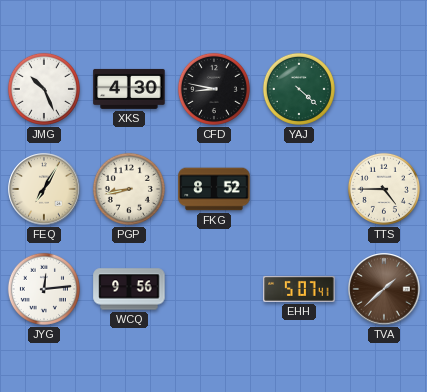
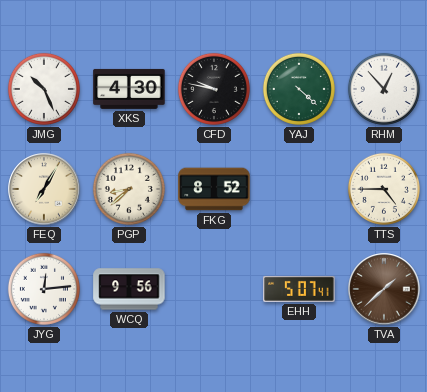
CFD: 8:47 -> 9:47
RHM: none -> 12:53
PGP: 8:43 -> 8:38
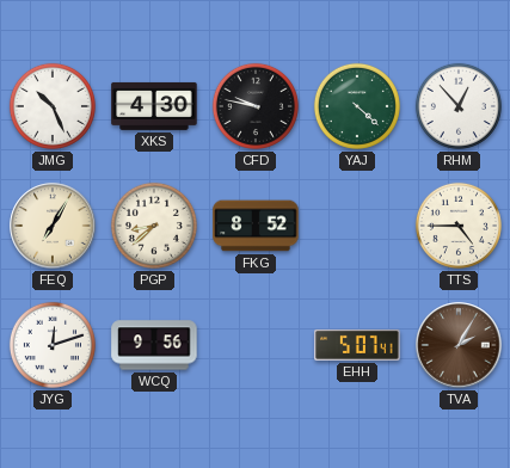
JYG: 12:14 -> 12:12
TVA: 1:38 -> 2:05
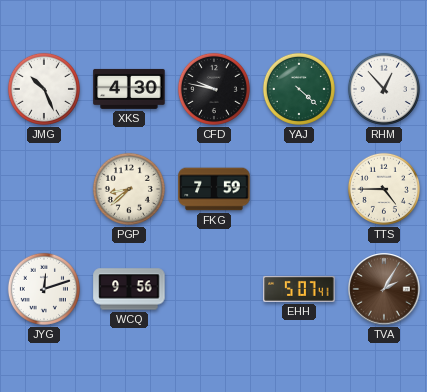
FEQ: 7:05 -> none
FKG: 8:52 -> 7:59
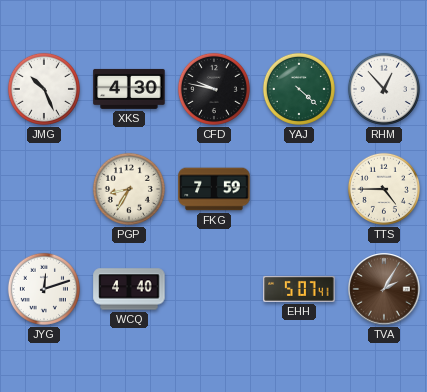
PGP: 8:38 -> 8:35
WCQ: 9:56 -> 4:40
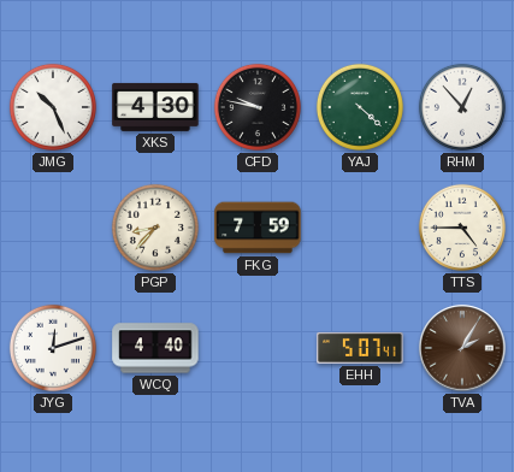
PGP: 8:35 -> 8:37
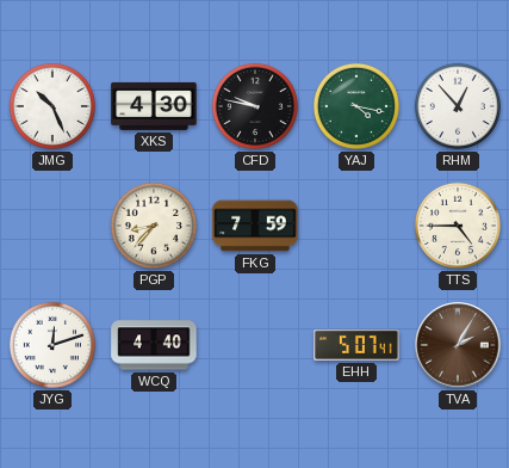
YAJ: 4:22 -> 4:17
